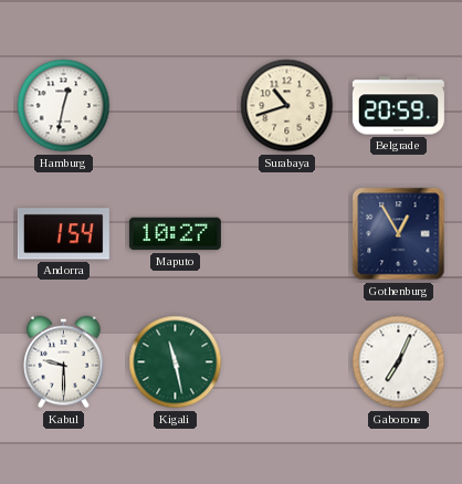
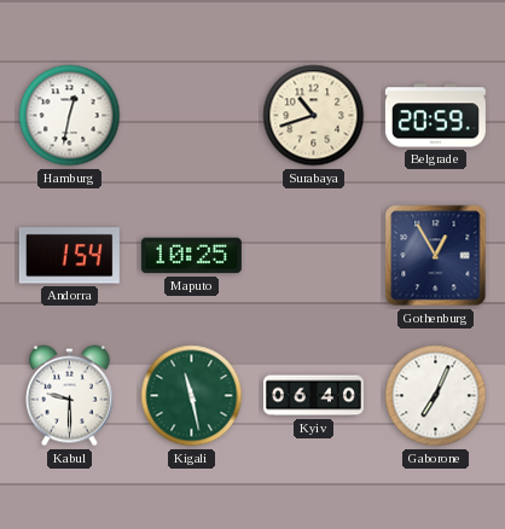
Maputo: 10:27 -> 10:25
Kyiv: none -> 06:40
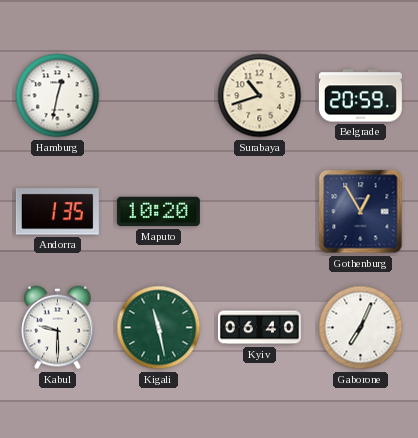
Andorra: 1:54 -> 1:35
Maputo: 10:25 -> 10:20
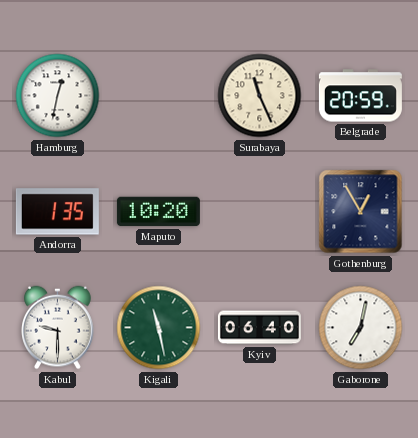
Surabaya: 10:42 -> 11:26
Gaborone: 7:04 -> 7:02
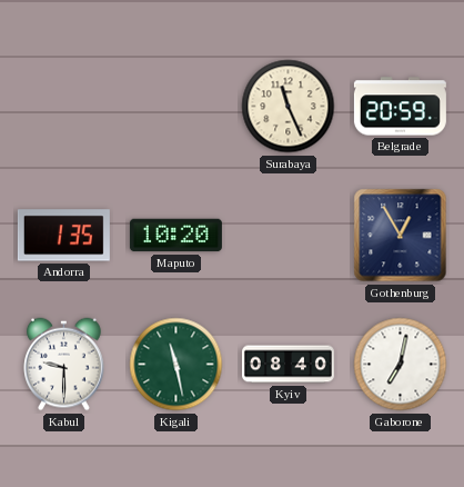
Hamburg: 12:32 -> none
Kyiv: 06:40 -> 08:40
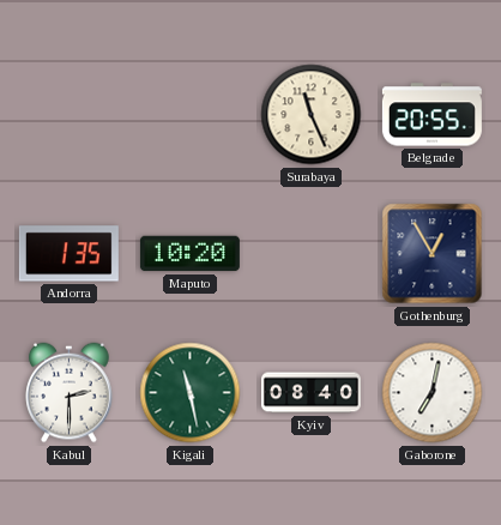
Belgrade: 20:59 -> 20:55
Kabul: 9:30 -> 2:30
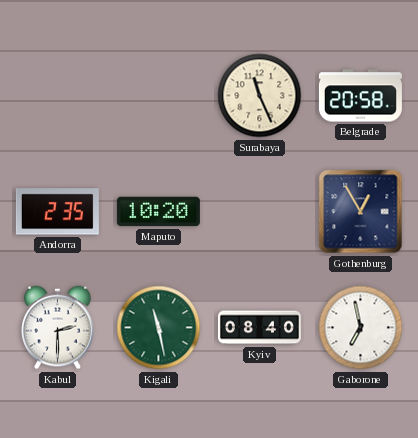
Belgrade: 20:55 -> 20:58
Andorra: 1:35 -> 2:35
Gaborone: 7:02 -> 6:58
